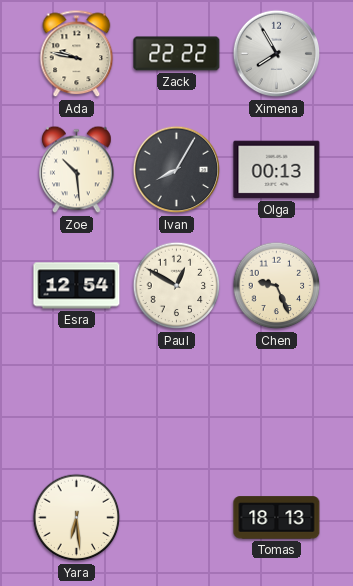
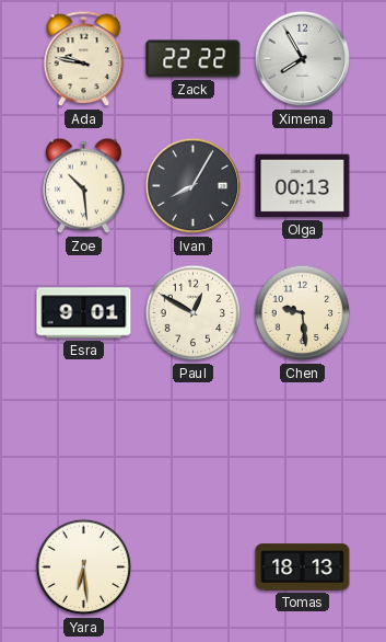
Esra: 12:54 -> 9:01
Chen: 9:26 -> 9:29
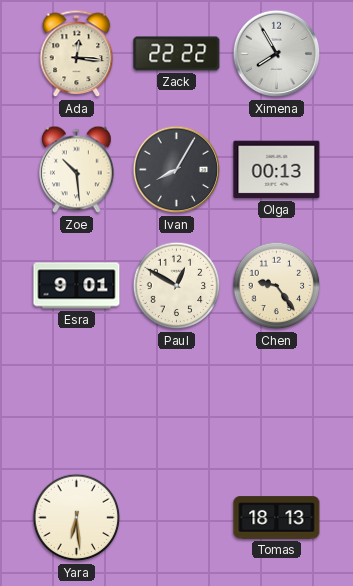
Ada: 9:47 -> 12:16
Chen: 9:29 -> 9:24
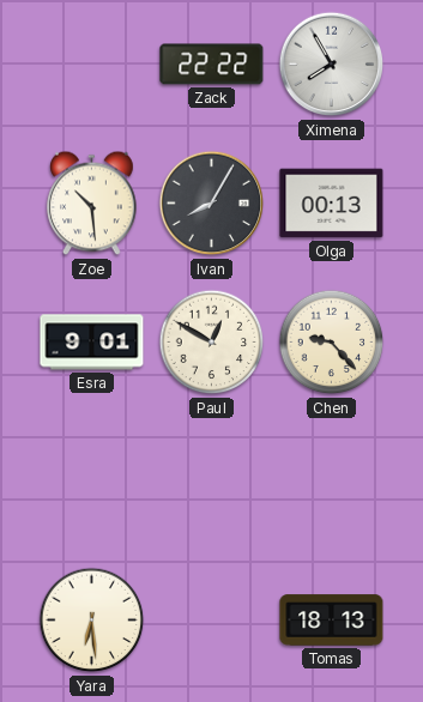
Ada: 12:16 -> none
Chen: 9:24 -> 9:23
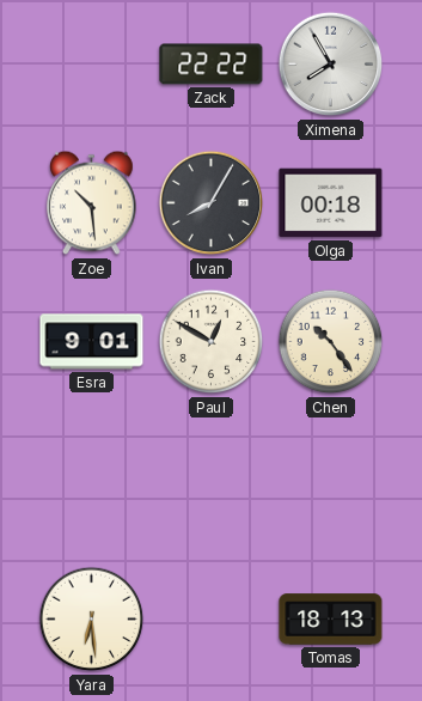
Olga: 00:13 -> 00:18
Chen: 9:23 -> 10:24
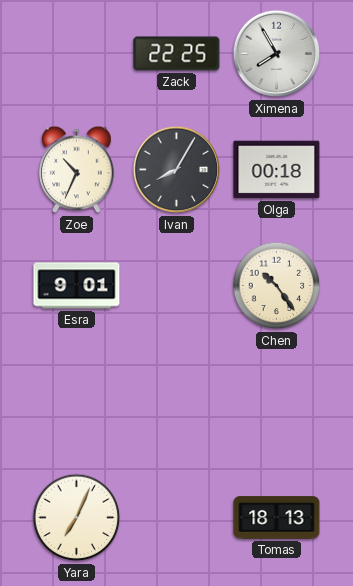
Zack: 22:22 -> 22:25
Zoe: 10:29 -> 10:34
Paul: 12:50 -> none
Yara: 6:29 -> 7:04
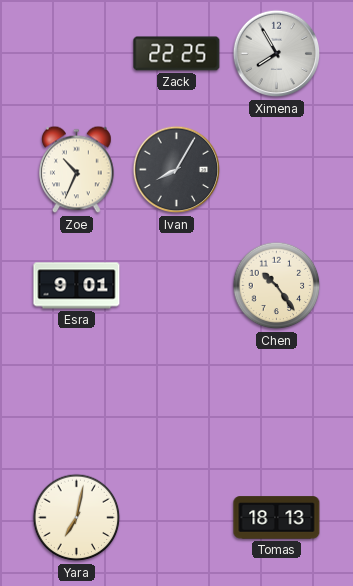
Olga: 00:18 -> none
Yara: 7:04 -> 7:02
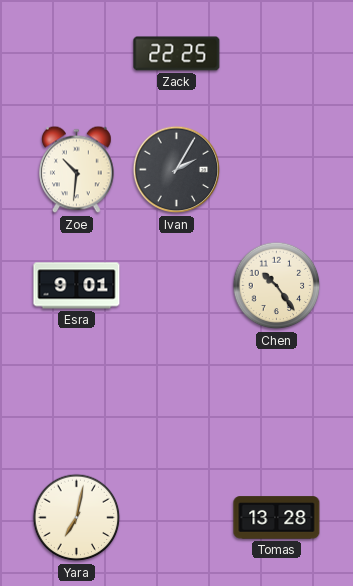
Ximena: 7:55 -> none
Zoe: 10:34 -> 10:31
Ivan: 8:05 -> 2:05
Tomas: 18:13 -> 13:28
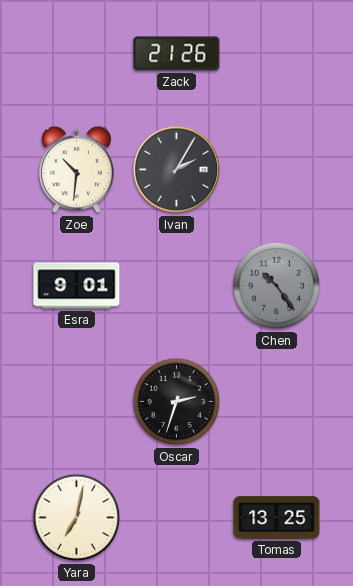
Zack: 22:25 -> 21:26
Chen dial: cream -> grey
Oscar: none -> 2:33
Tomas: 13:28 -> 13:25
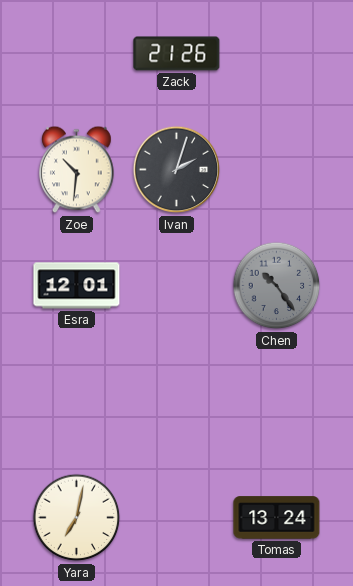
Ivan: 2:05 -> 2:03
Esra: 9:01 -> 12:01
Oscar: 2:33 -> none
Tomas: 13:25 -> 13:24
